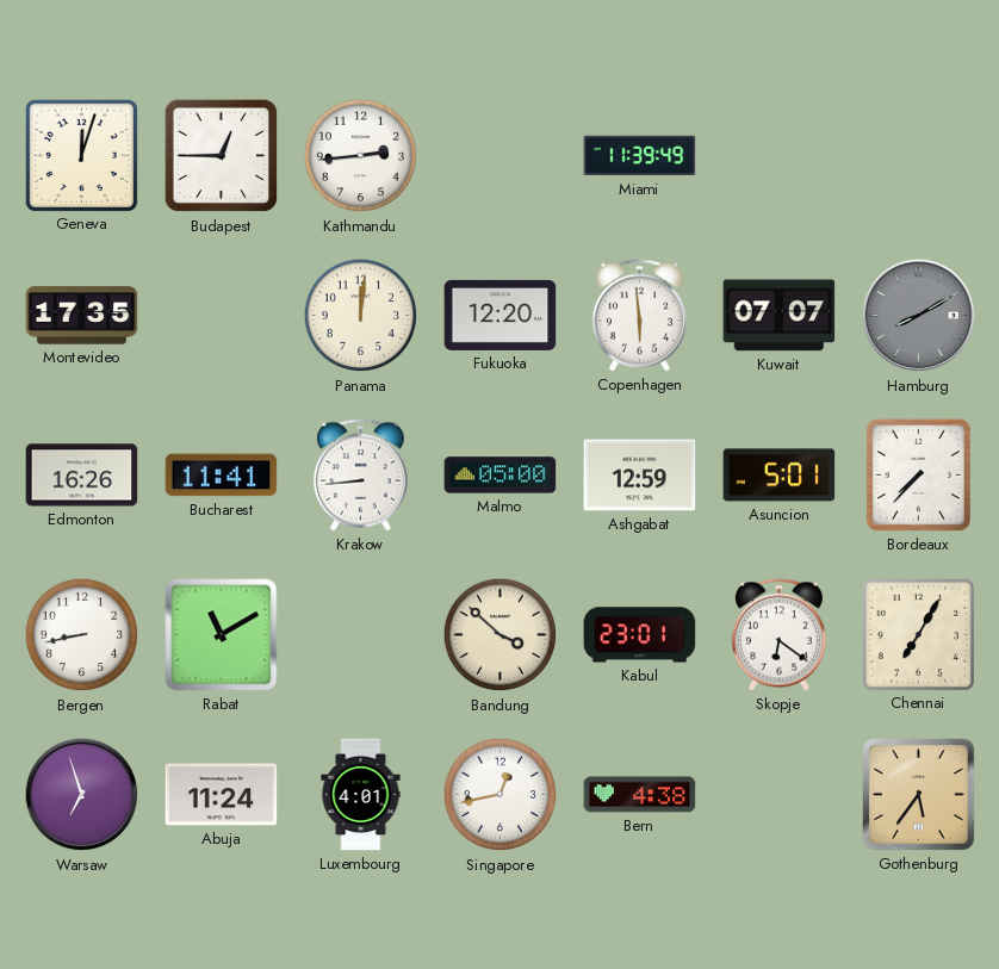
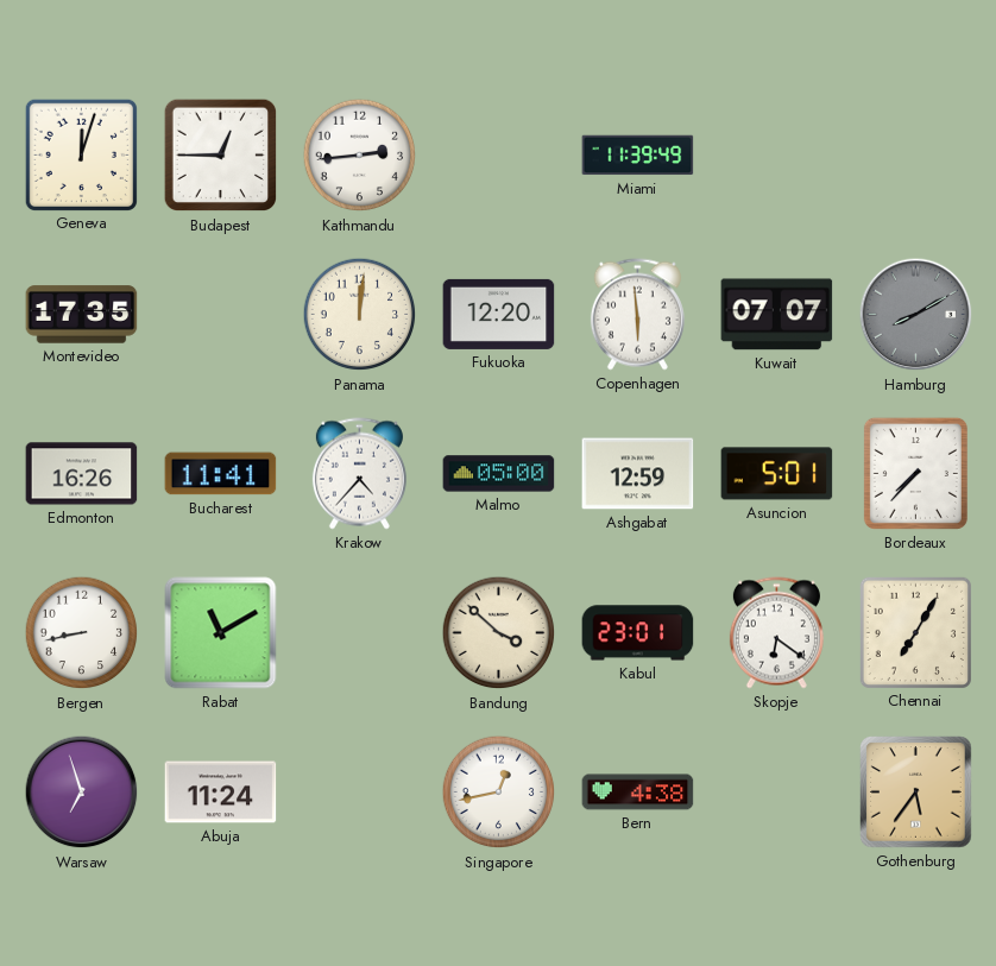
Krakow: 8:44 -> 4:37
Luxembourg: 4:01 -> none
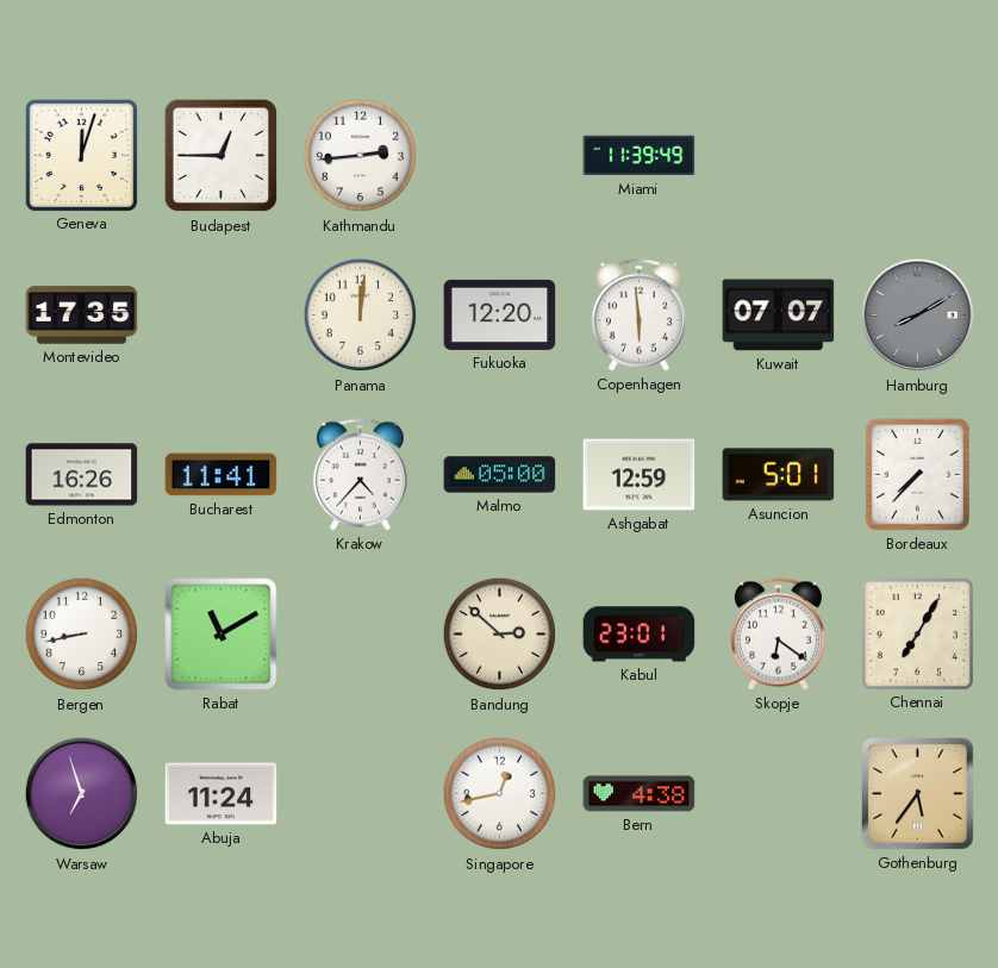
Bandung: 3:52 -> 2:52
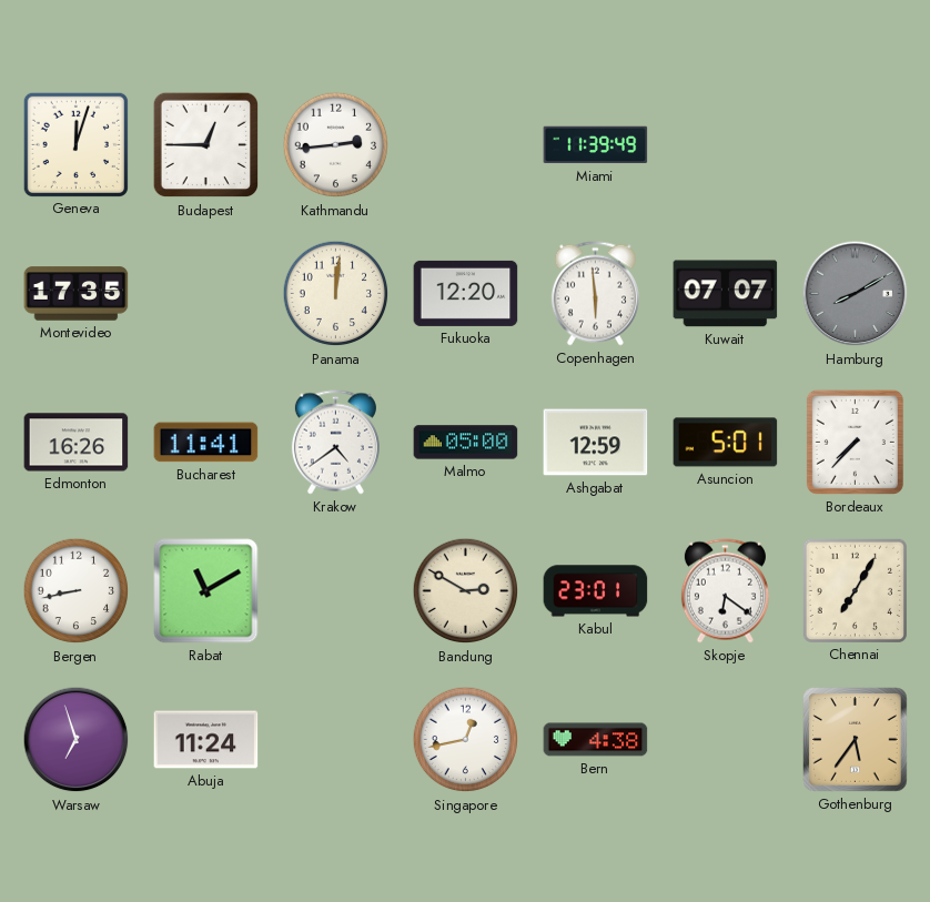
Krakow: 4:37 -> 4:39
Bandung: 2:52 -> 2:50
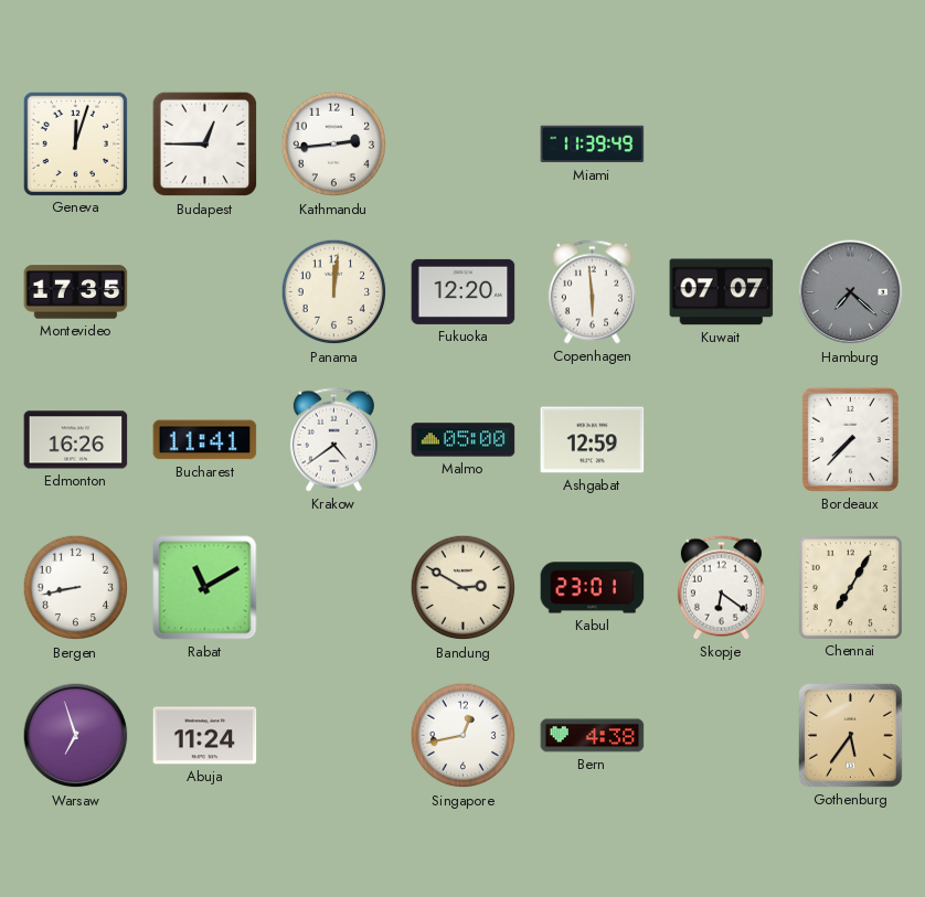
Hamburg: 8:10 -> 7:22
Asuncion: 5:01 -> none
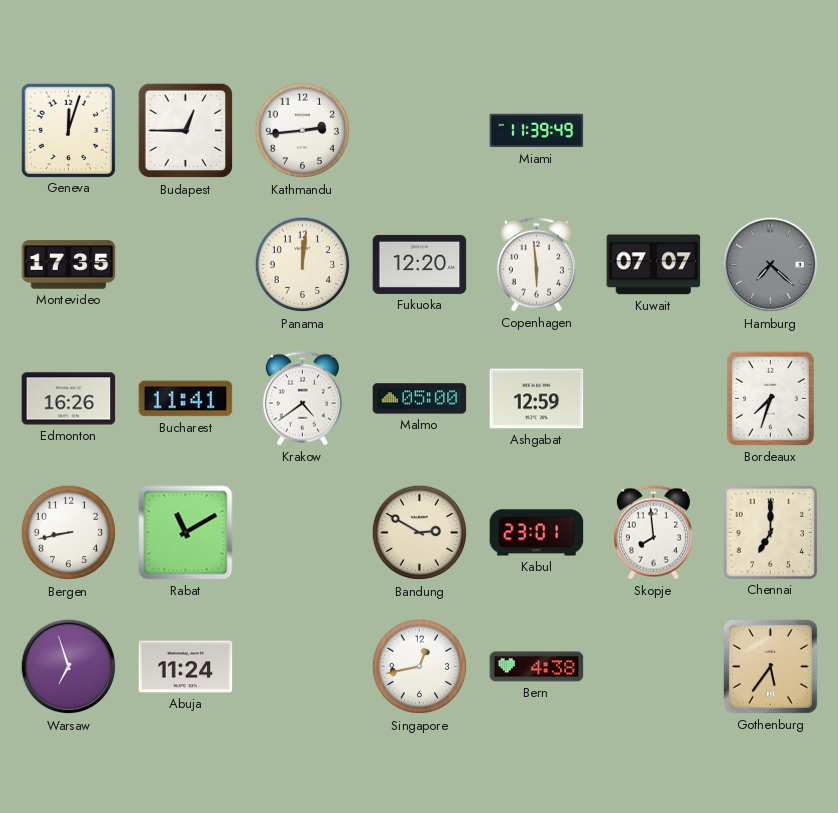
Bordeaux: 7:37 -> 7:33
Skopje: 6:21 -> 7:59
Chennai: 7:05 -> 7:00
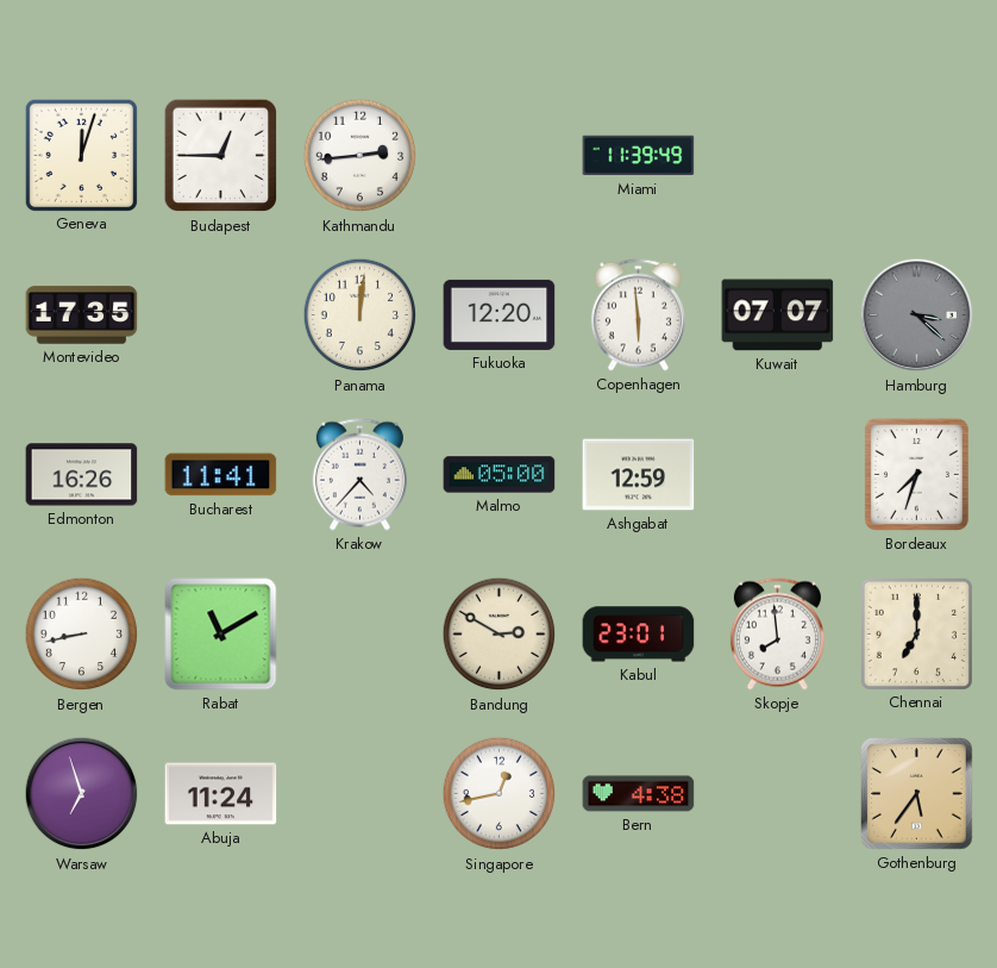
Hamburg: 7:22 -> 3:22
Krakow: 4:39 -> 4:37
